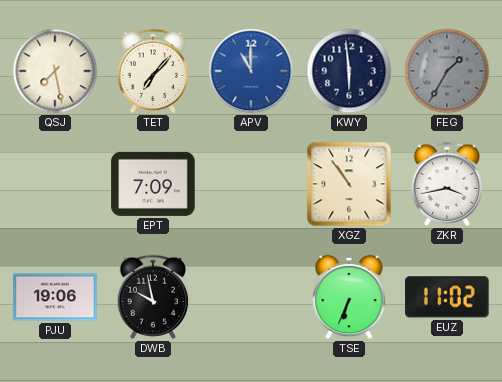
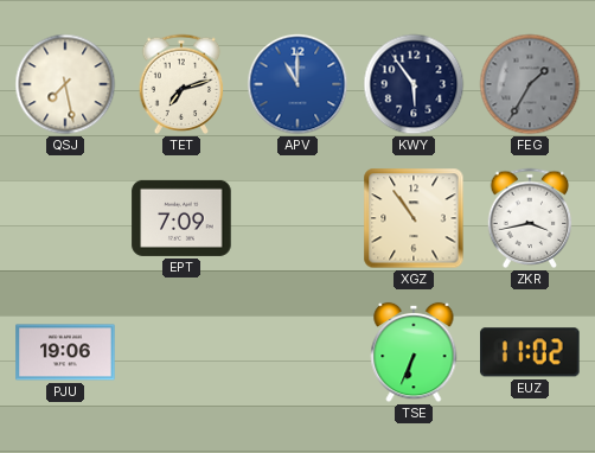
TET: 7:07 -> 7:12
KWY: 5:59 -> 5:54
DWB: 9:58 -> none
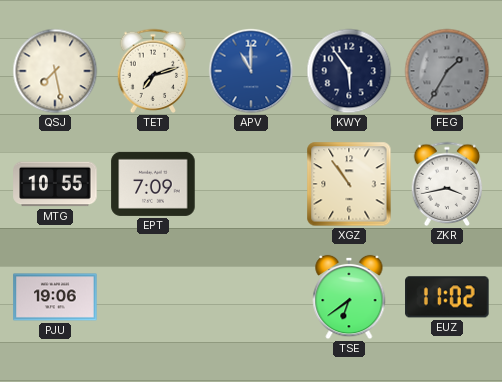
MTG: none -> 10:55
TSE: 6:34 -> 6:39
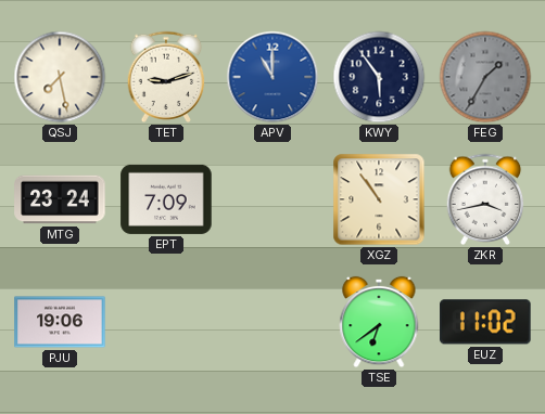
TET: 7:12 -> 9:12
MTG: 10:55 -> 23:24
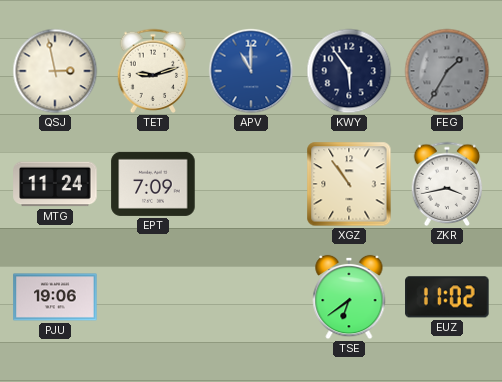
QSJ: 7:28 -> 2:58
MTG: 23:24 -> 11:24
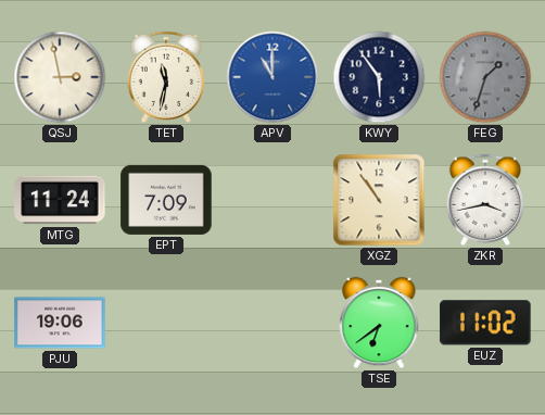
TET: 9:12 -> 11:32
FEG: 1:35 -> 1:33
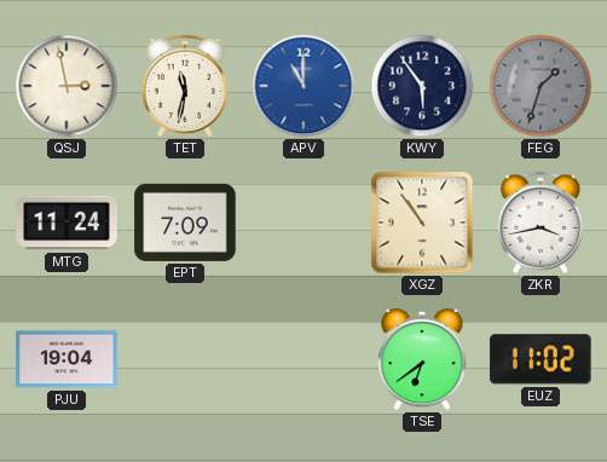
PJU: 19:06 -> 19:04
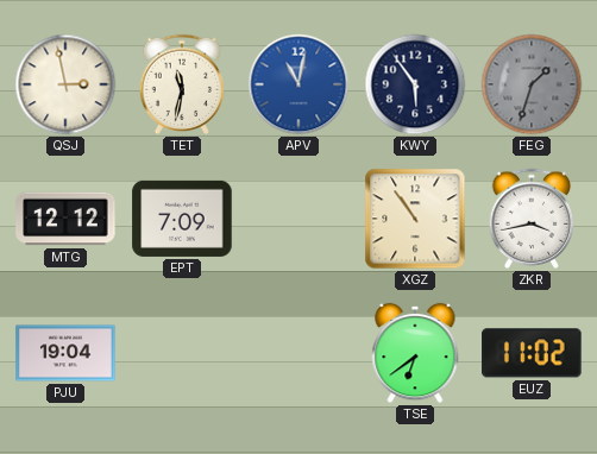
APV: 11:00 -> 11:02
MTG: 11:24 -> 12:12
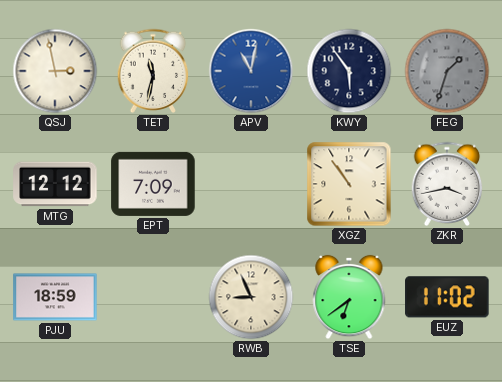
PJU: 19:04 -> 18:59
RWB: none -> 8:56
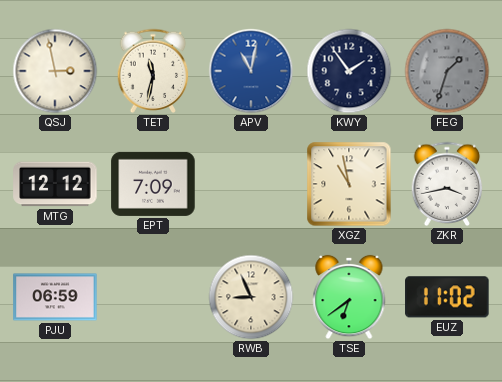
KWY: 5:54 -> 1:54
XGZ: 10:54 -> 10:58
PJU: 18:59 -> 06:59
